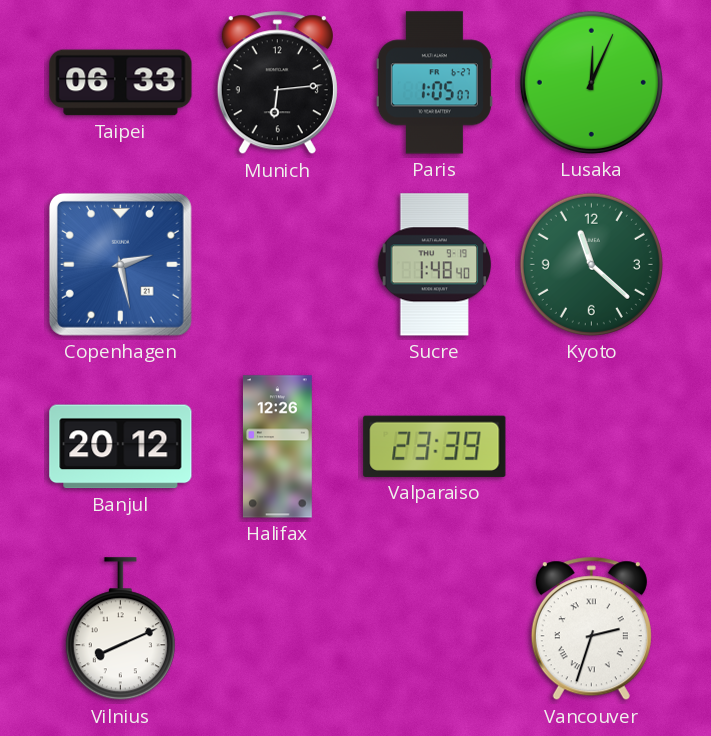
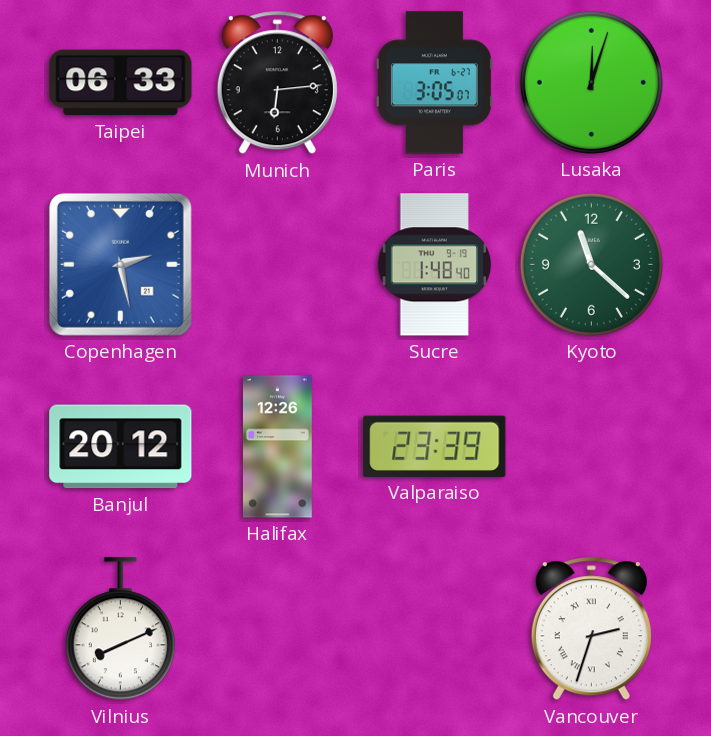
Paris: 1:05 -> 3:05
Lusaka: 12:04 -> 12:03
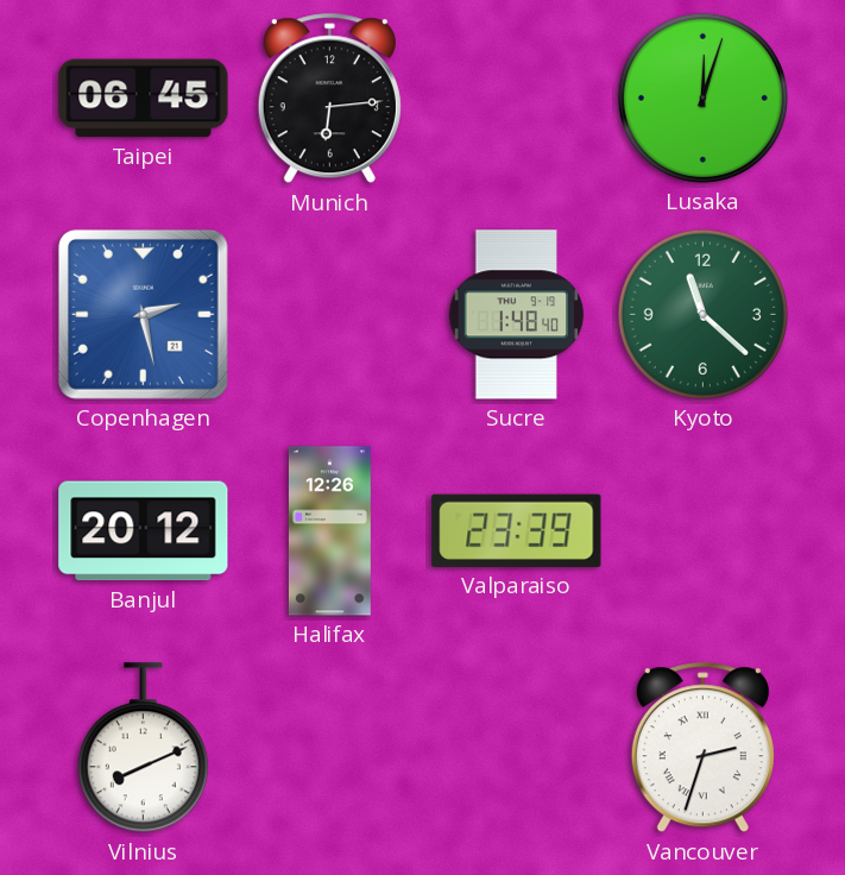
Taipei: 06:33 -> 06:45
Paris: 3:05 -> none
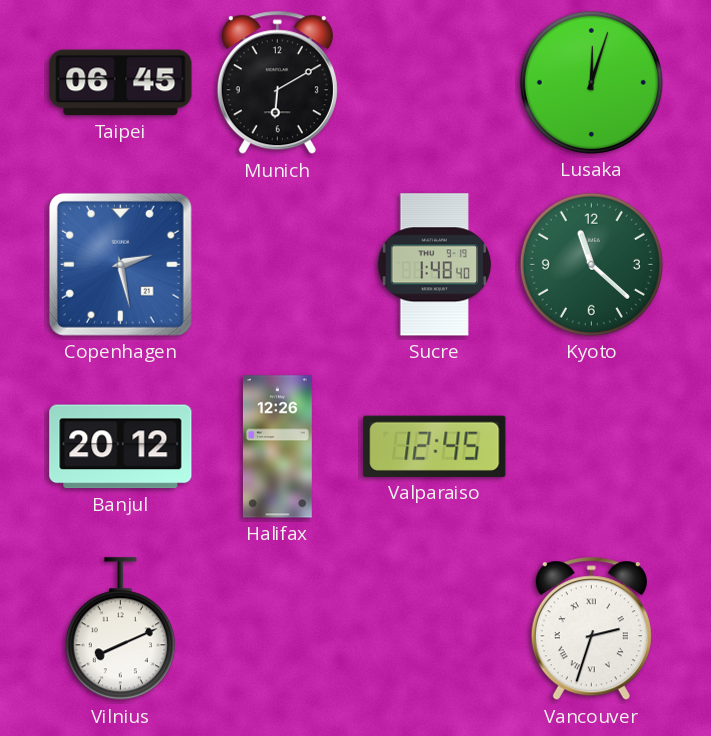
Munich: 6:14 -> 6:10
Valparaiso: 23:39 -> 12:45
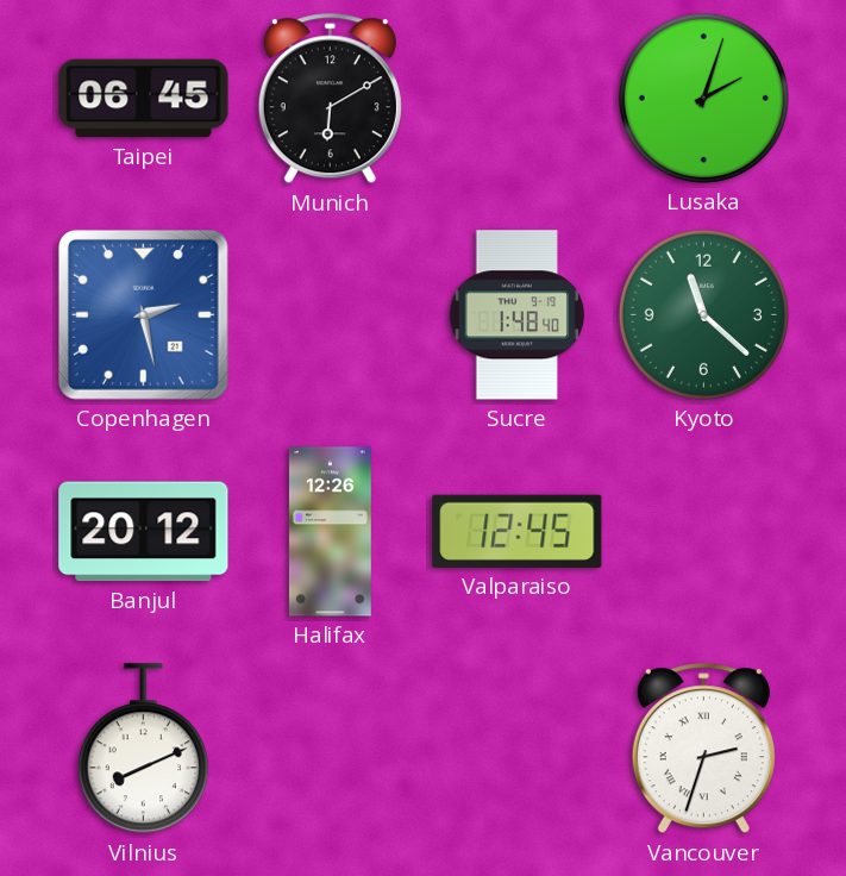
Lusaka: 12:03 -> 2:03
